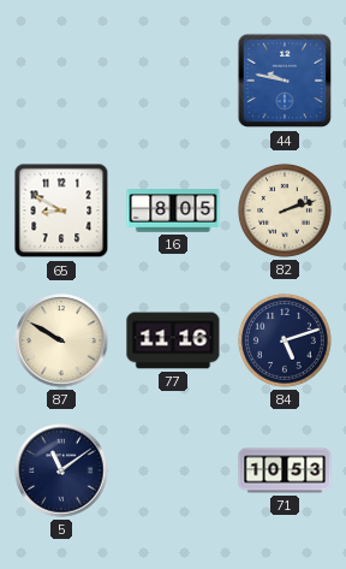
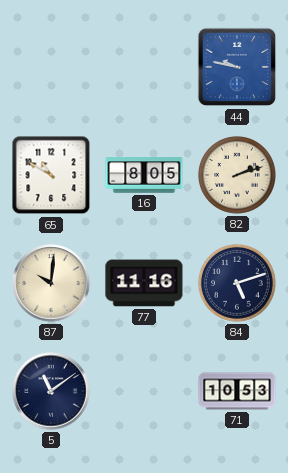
65: 8:50 -> 10:50
87: 9:50 -> 10:01
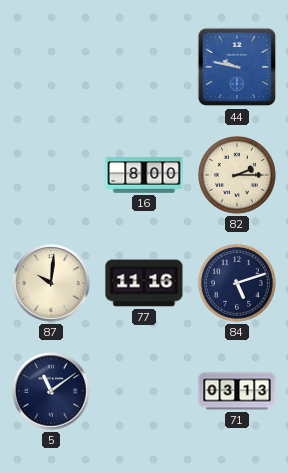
65: 10:50 -> none
16: 8:05 -> 8:00
82: 2:12 -> 2:15
71: 10:53 -> 03:13
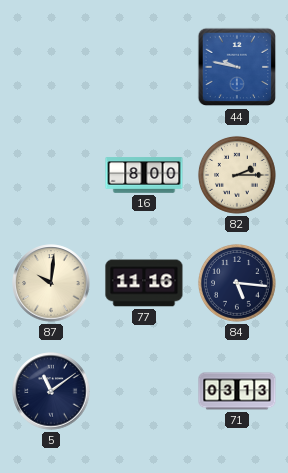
84: 5:12 -> 5:16
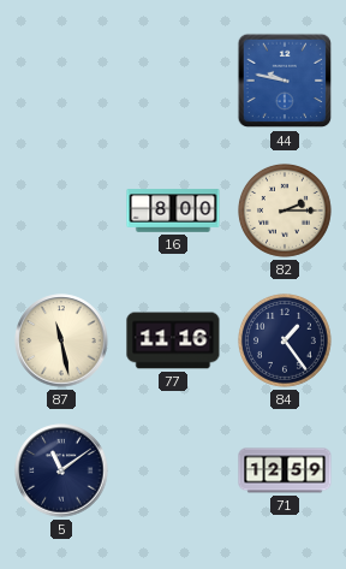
87: 10:01 -> 11:28
84: 5:16 -> 1:24
71: 03:13 -> 12:59
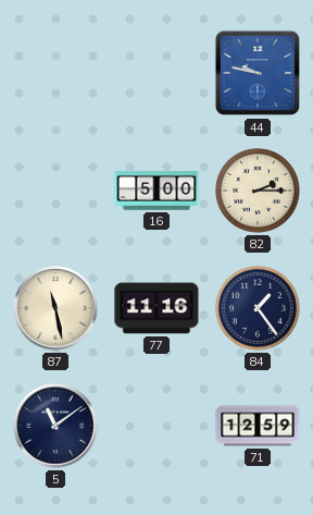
16: 8:00 -> 5:00
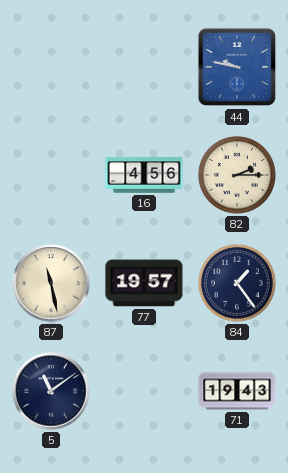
16: 5:00 -> 4:56
77: 11:16 -> 19:57
71: 12:59 -> 19:43
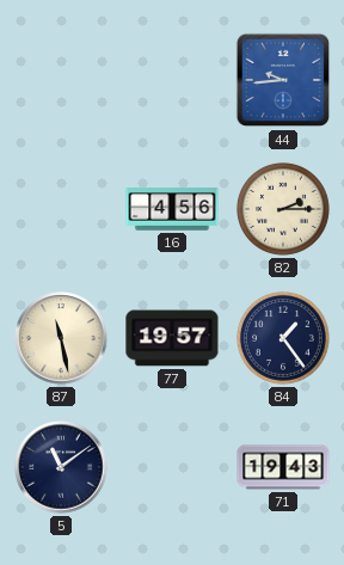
44: 9:47 -> 9:44
